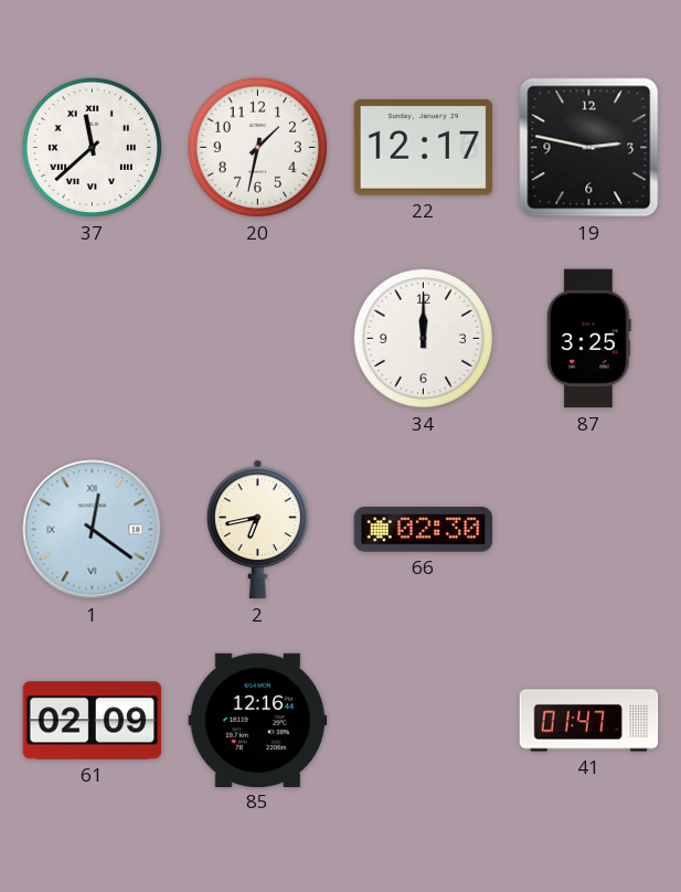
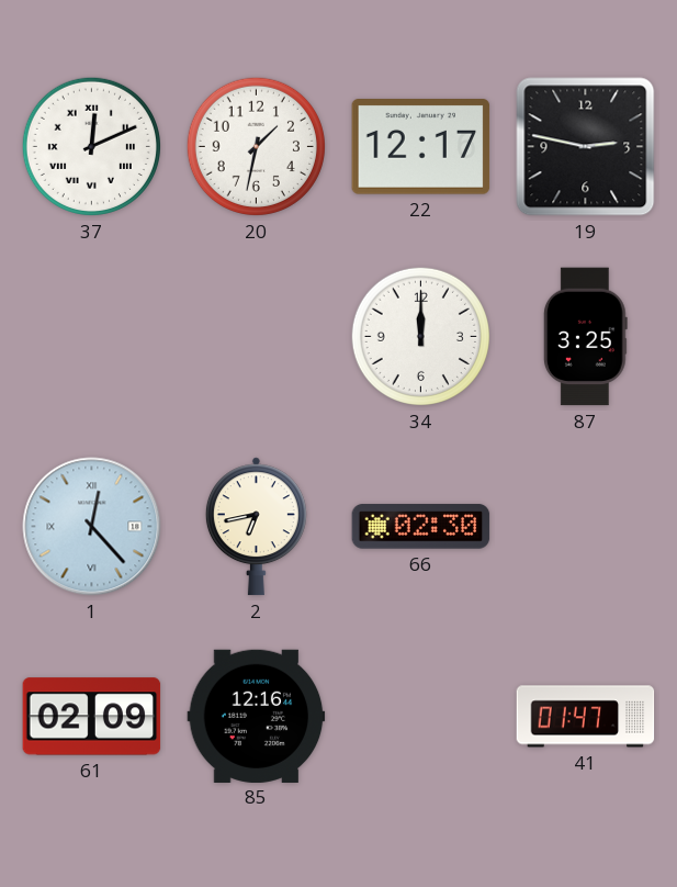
37: 11:38 -> 12:11
1: 12:21 -> 12:23
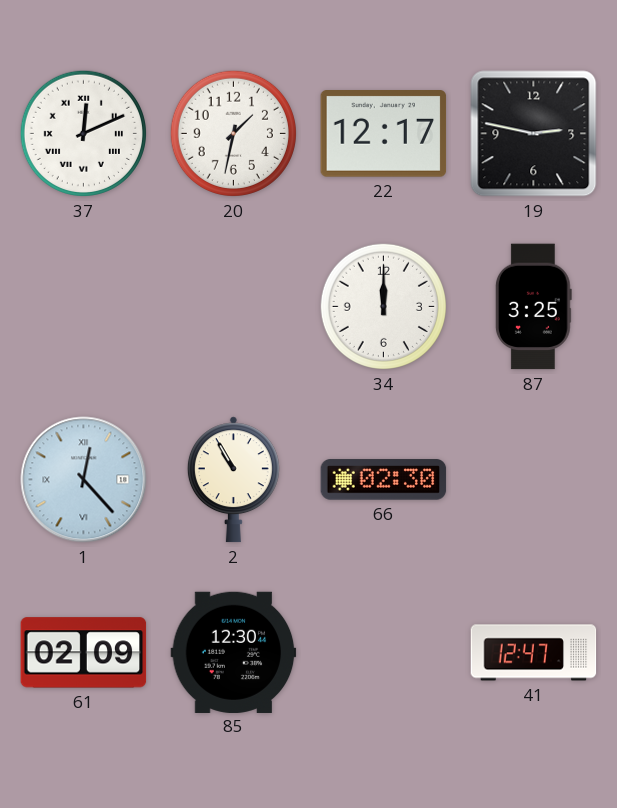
2: 6:43 -> 10:55
85: 12:16 -> 12:30
41: 01:47 -> 12:47
